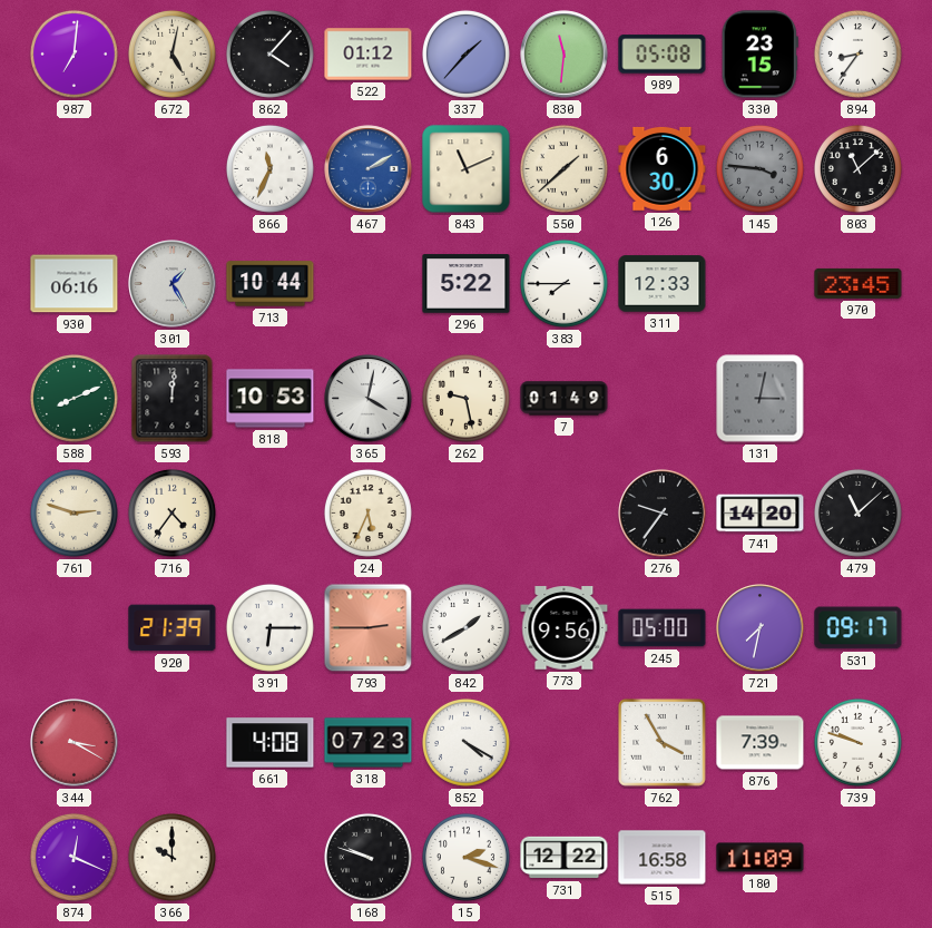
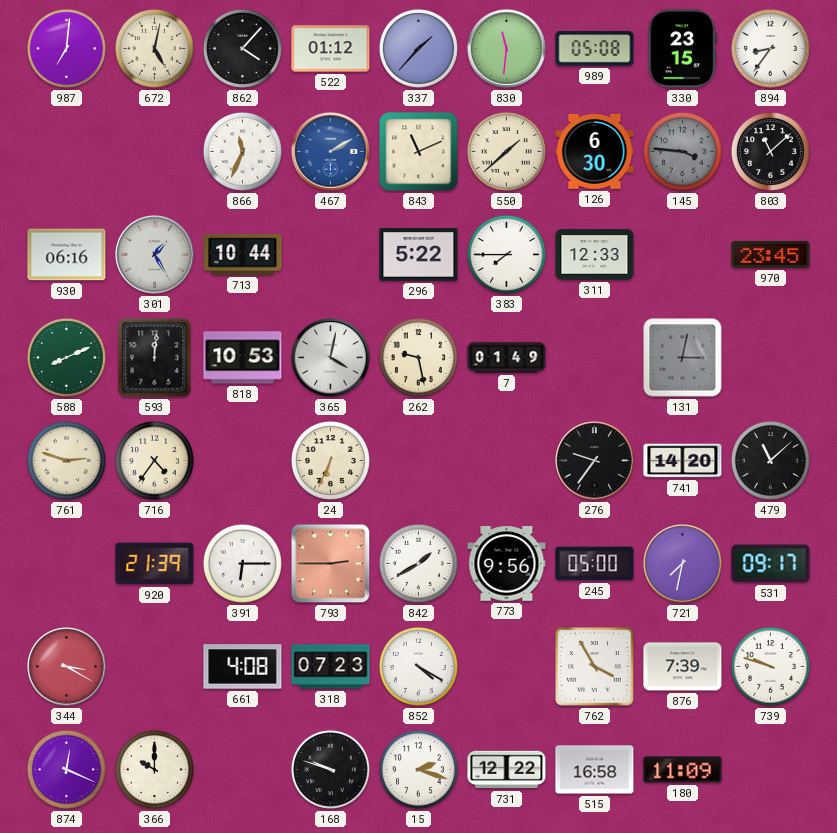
24: 5:34 -> 6:34
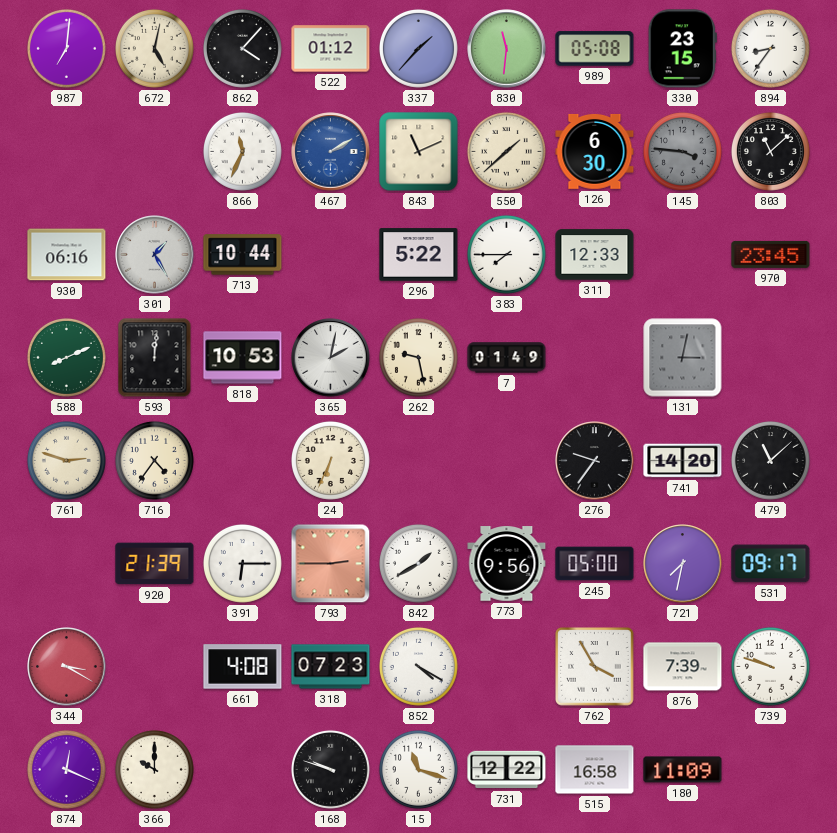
365: 4:02 -> 2:02
15: 2:18 -> 11:18
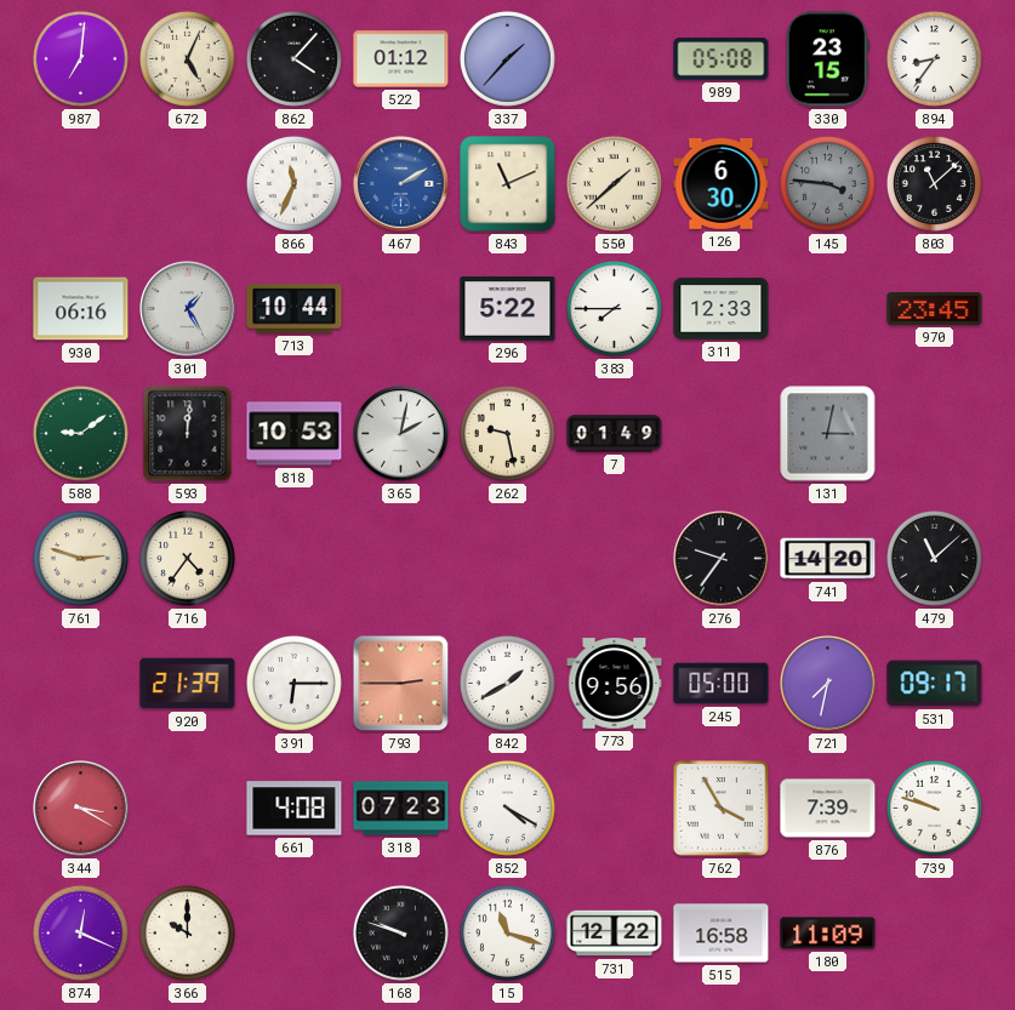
672: 5:02 -> 5:04
830: 11:31 -> none
588: 8:11 -> 9:09
24: 6:34 -> none
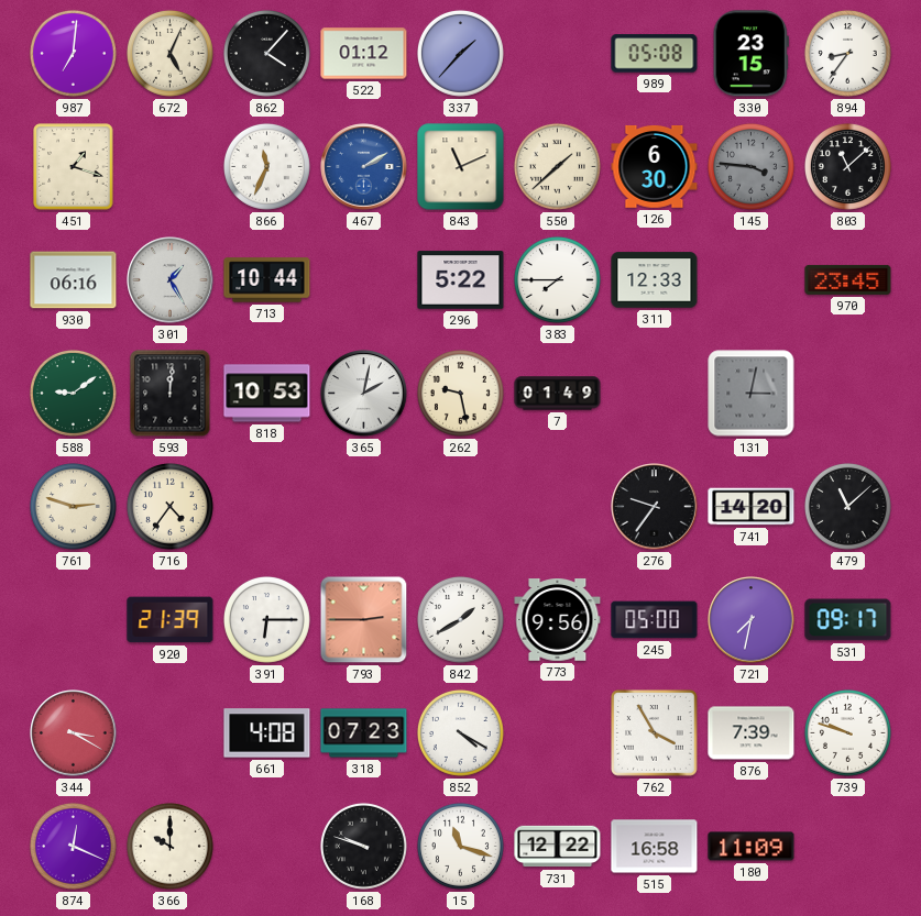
451: none -> 1:18
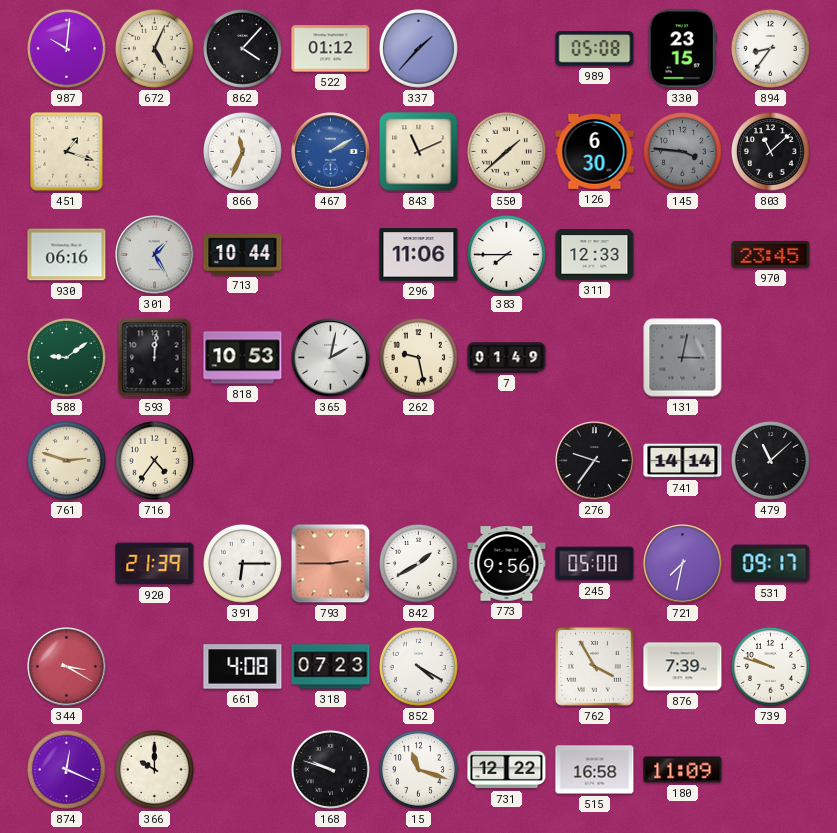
987: 7:01 -> 10:01
296: 5:22 -> 11:06
741: 14:20 -> 14:14
